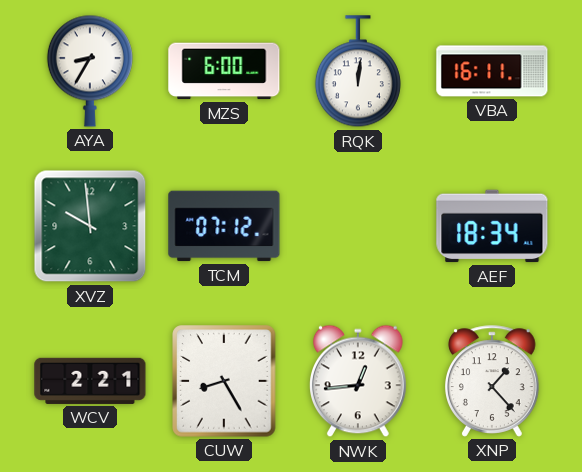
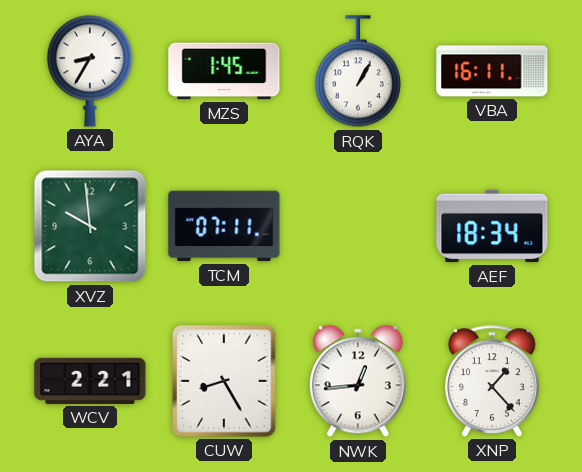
MZS: 6:00 -> 1:45
RQK: 12:01 -> 1:05
TCM: 07:12 -> 07:11
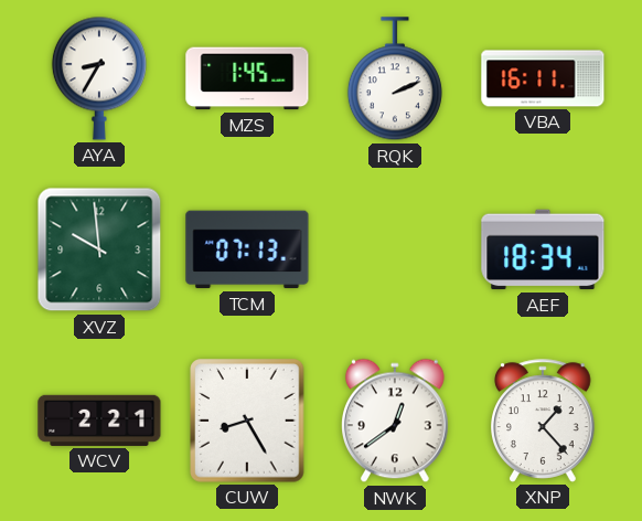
RQK: 1:05 -> 2:11
TCM: 07:11 -> 07:13
NWK: 12:44 -> 12:39
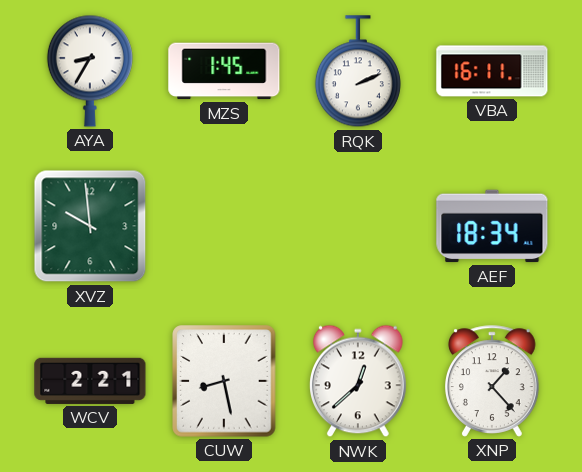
TCM: 07:13 -> none
CUW: 8:25 -> 8:28
NWK: 12:39 -> 12:38
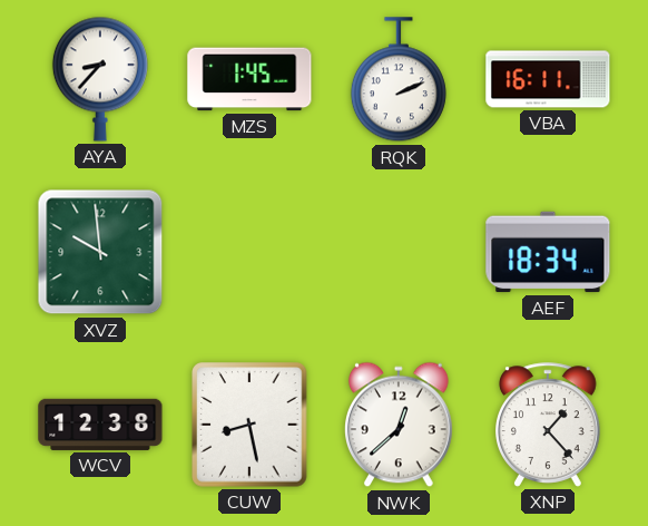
AYA: 8:35 -> 8:37
WCV: 2:21 -> 12:38
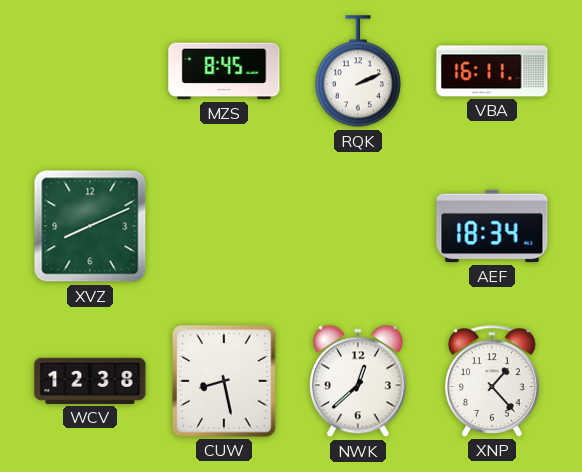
AYA: 8:37 -> none
MZS: 1:45 -> 8:45
XVZ: 9:59 -> 8:11
